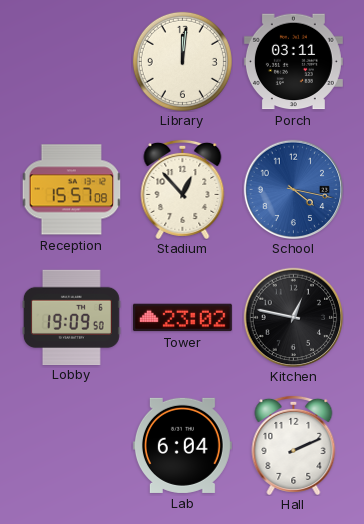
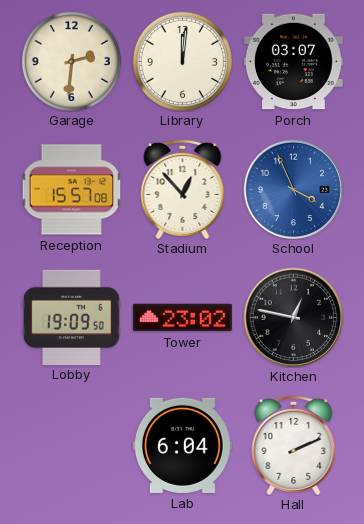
Garage: none -> 2:31
Porch: 03:11 -> 03:07
School: 4:17 -> 3:56
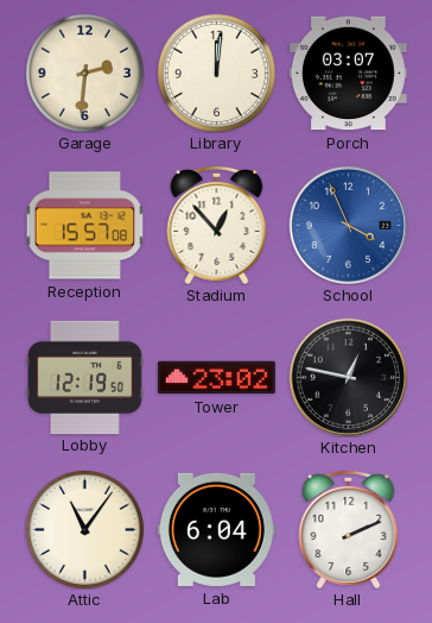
Lobby: 19:09 -> 12:19
Attic: none -> 11:06
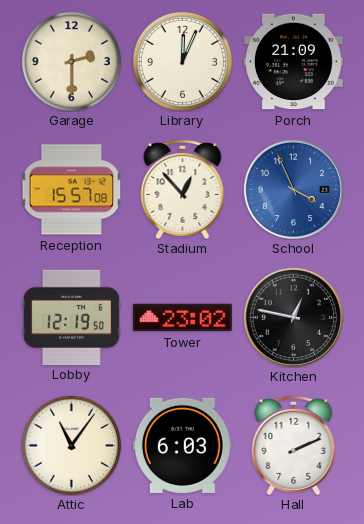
Garage: 2:31 -> 2:30
Library: 12:01 -> 12:04
Porch: 03:07 -> 21:09
Lab: 6:04 -> 6:03
